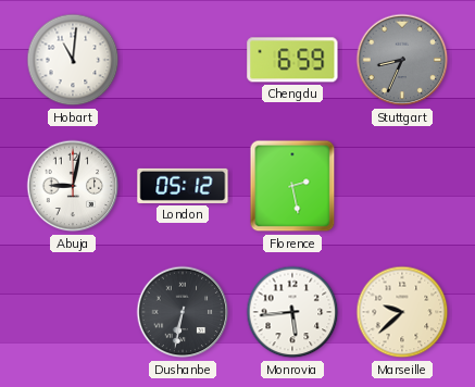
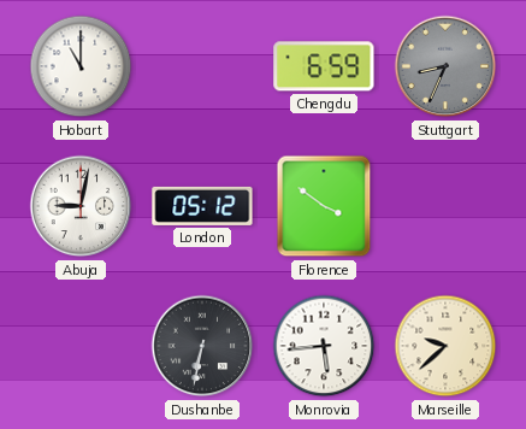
Hobart: 11:01 -> 11:00
Florence: 2:28 -> 3:51
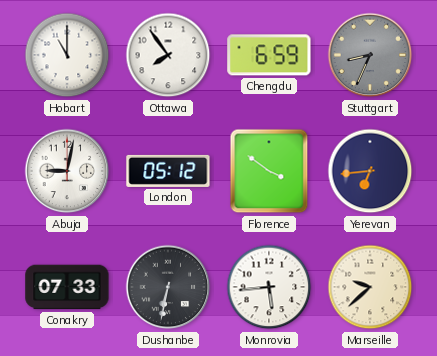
Ottawa: none -> 7:54
Yerevan: none -> 6:44
Conakry: none -> 07:33
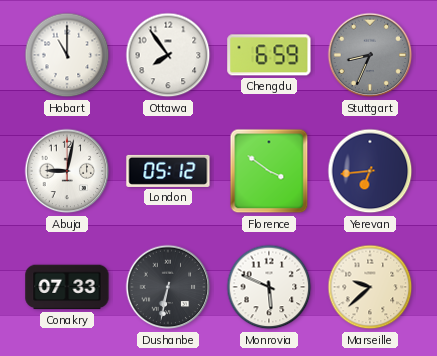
Monrovia: 5:44 -> 5:49
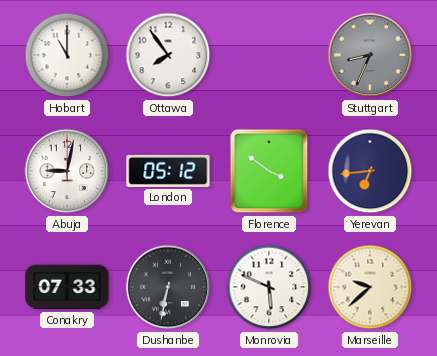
Chengdu: 6:59 -> none
